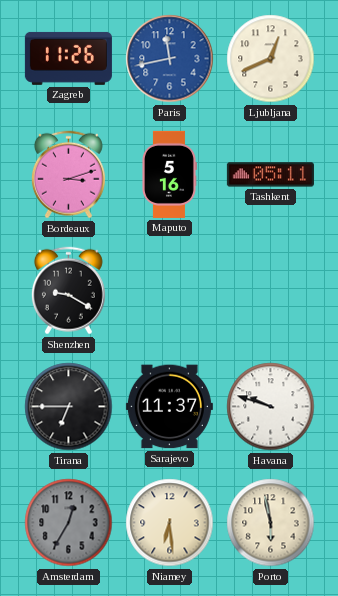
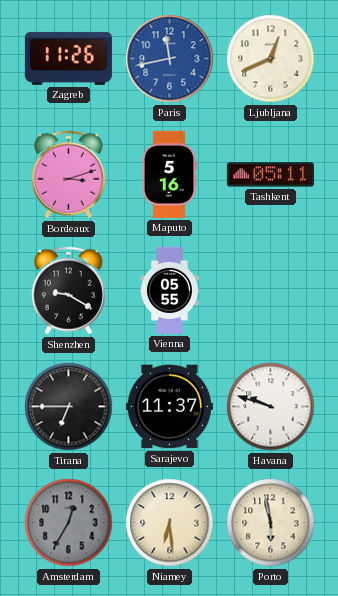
Vienna: none -> 05:55
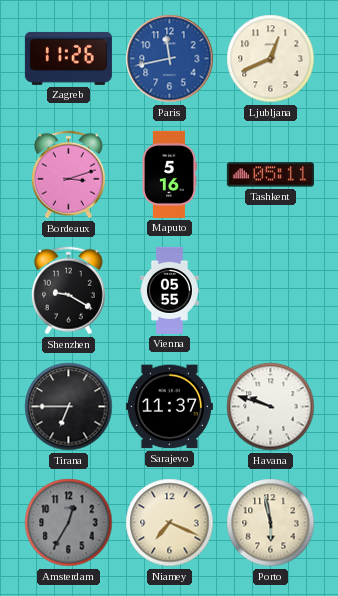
Niamey: 6:29 -> 7:19
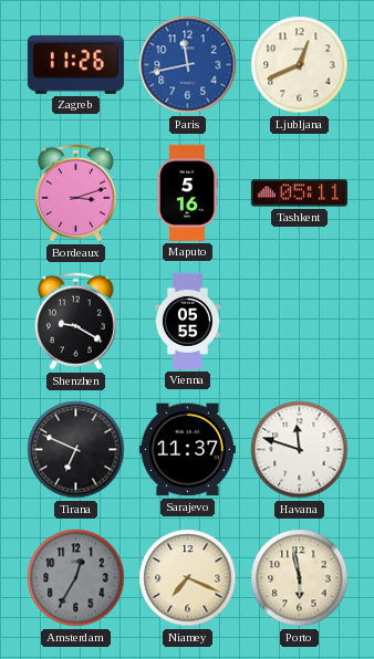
Tirana: 6:45 -> 6:49
Havana: 9:48 -> 11:48
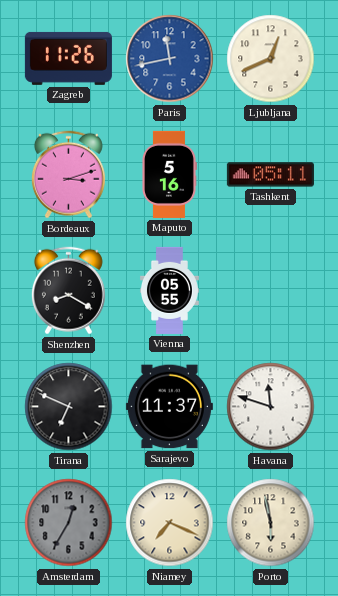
Shenzhen: 9:20 -> 8:20
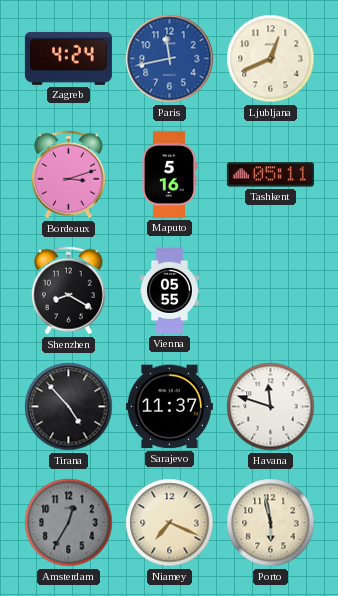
Zagreb: 11:26 -> 4:24
Tirana: 6:49 -> 4:53
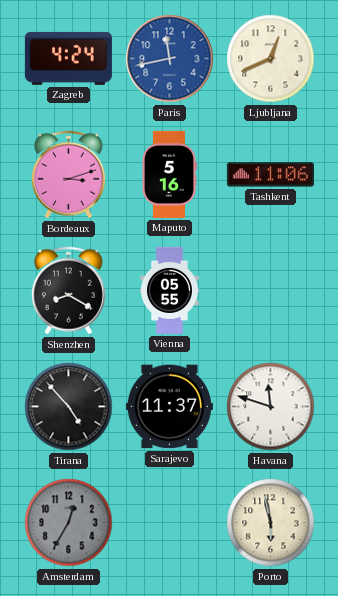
Tashkent: 05:11 -> 11:06
Niamey: 7:19 -> none
